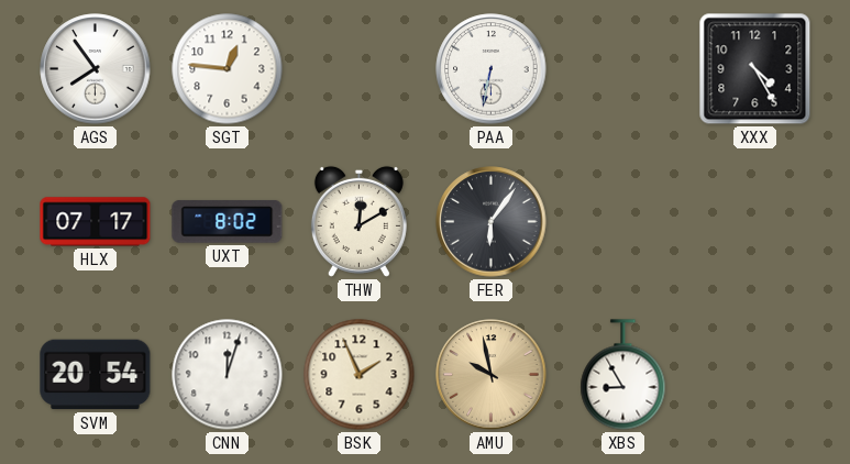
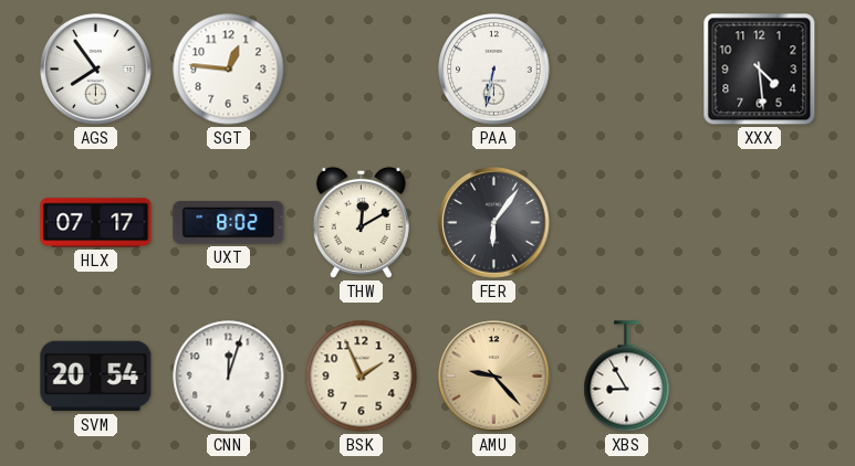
XXX: 4:25 -> 4:29
AMU: 9:58 -> 9:23
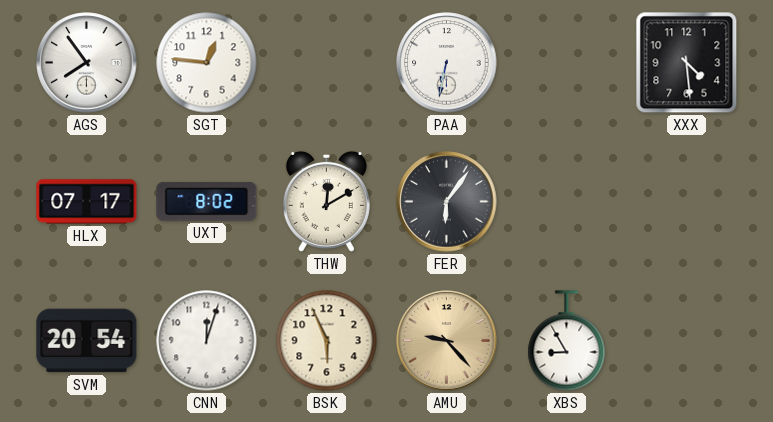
BSK: 1:56 -> 5:56
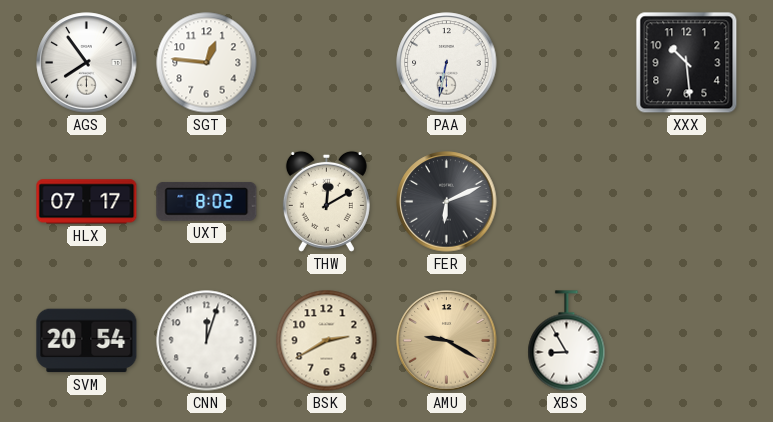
XXX: 4:29 -> 10:29
FER: 6:06 -> 6:11
BSK: 5:56 -> 2:40
AMU: 9:23 -> 9:20
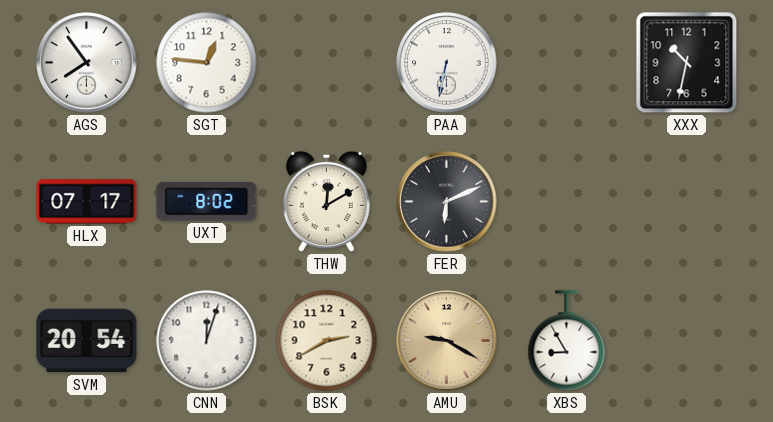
XXX: 10:29 -> 10:32
